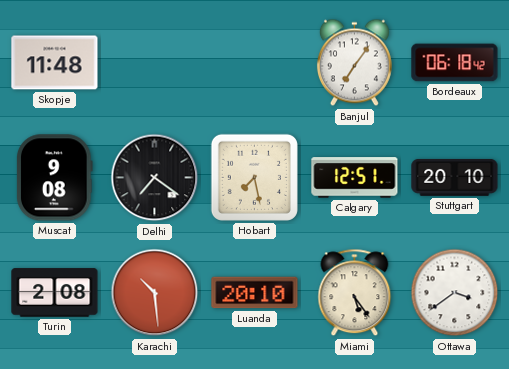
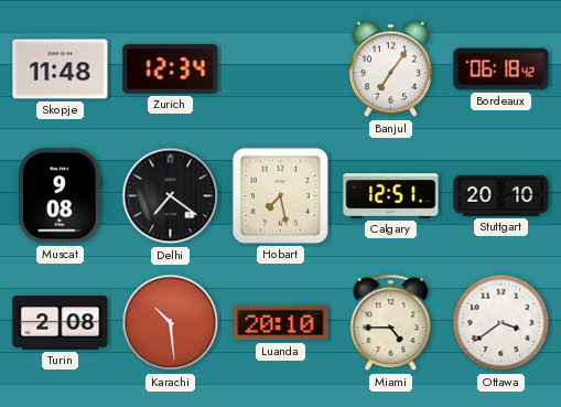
Zurich: none -> 12:34
Miami: 5:24 -> 4:45
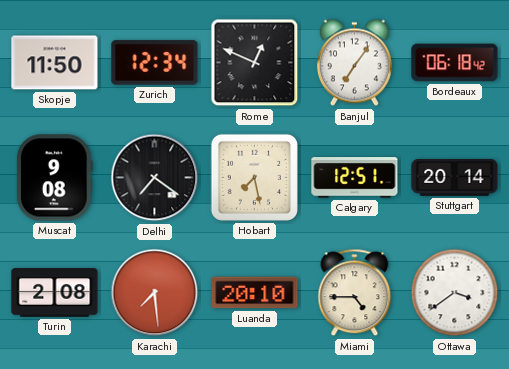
Skopje: 11:48 -> 11:50
Rome: none -> 12:49
Stuttgart: 20:10 -> 20:14
Karachi: 10:29 -> 7:29
